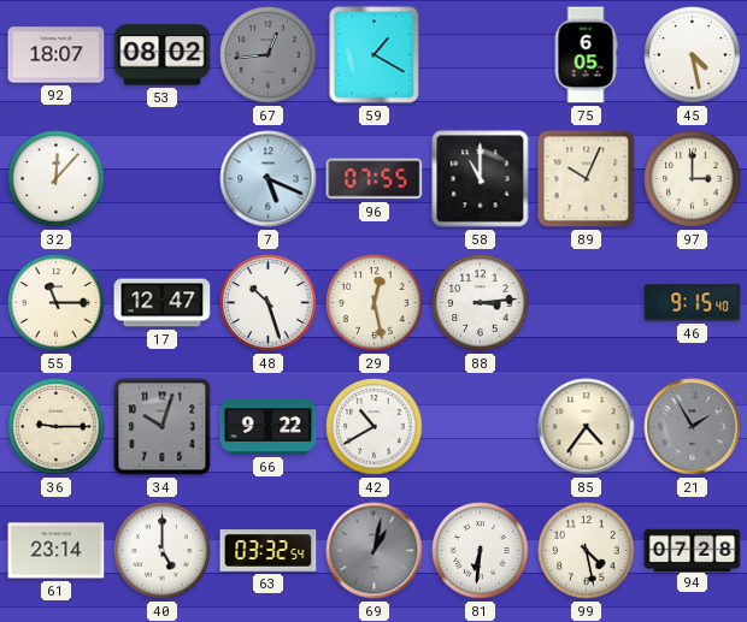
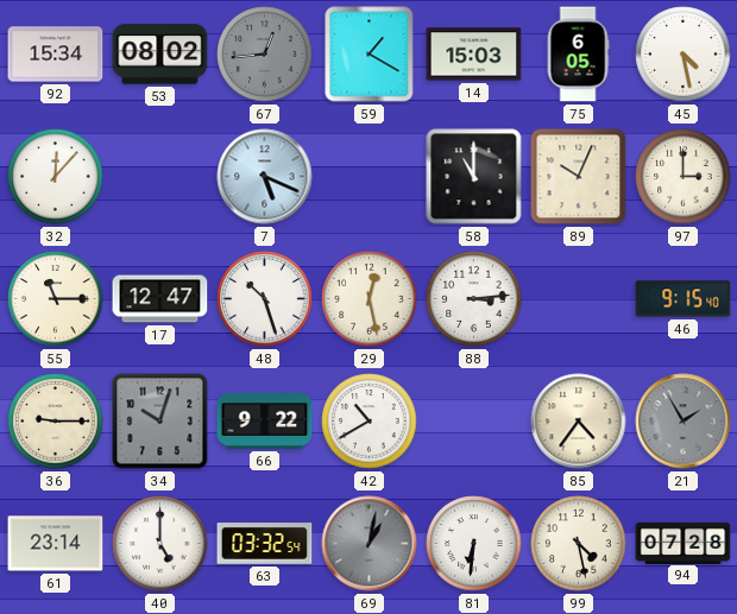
92: 18:07 -> 15:34
14: none -> 15:03
96: 07:55 -> none
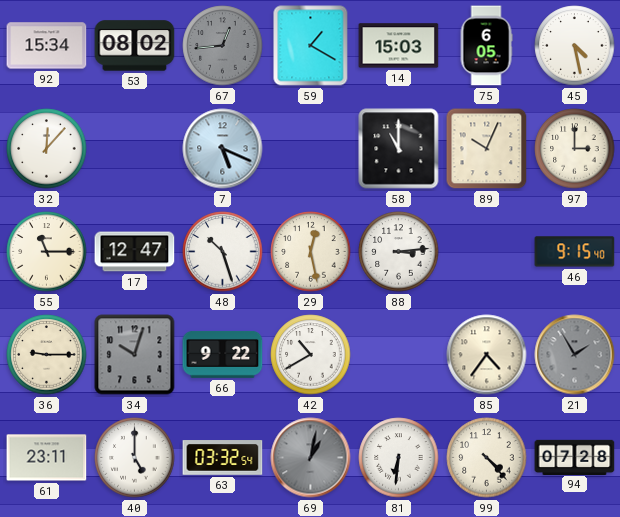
61: 23:14 -> 23:11
99: 4:28 -> 4:23
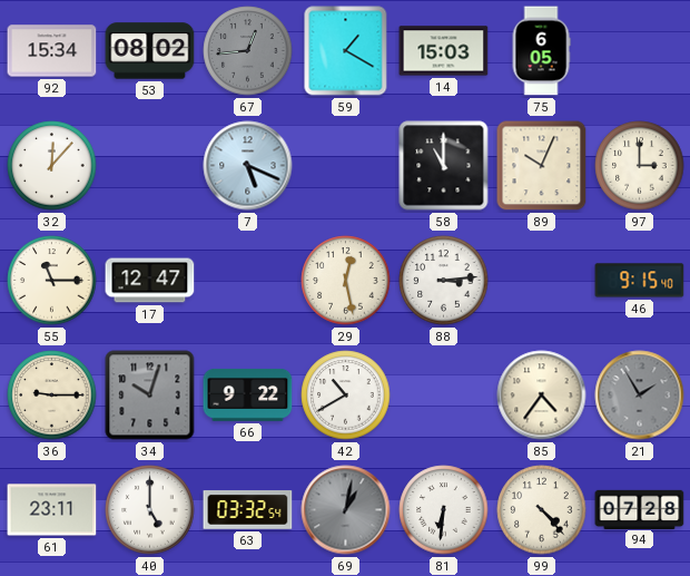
45: 4:28 -> none
48: 10:27 -> none
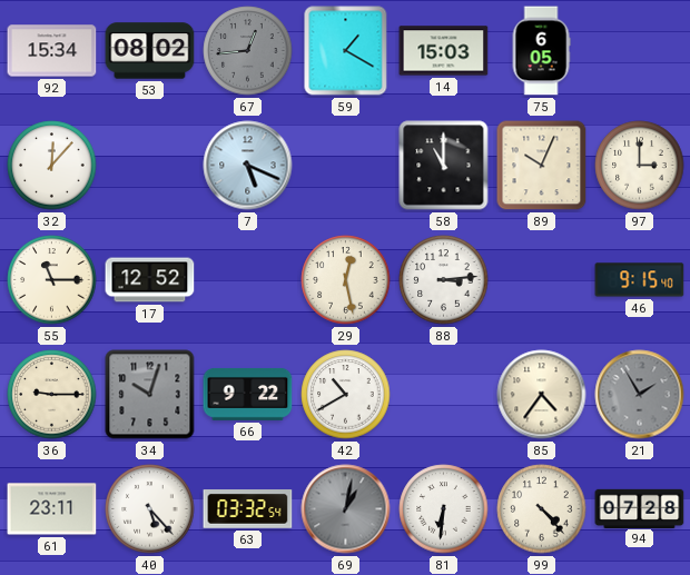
17: 12:47 -> 12:52
40: 5:00 -> 5:23
